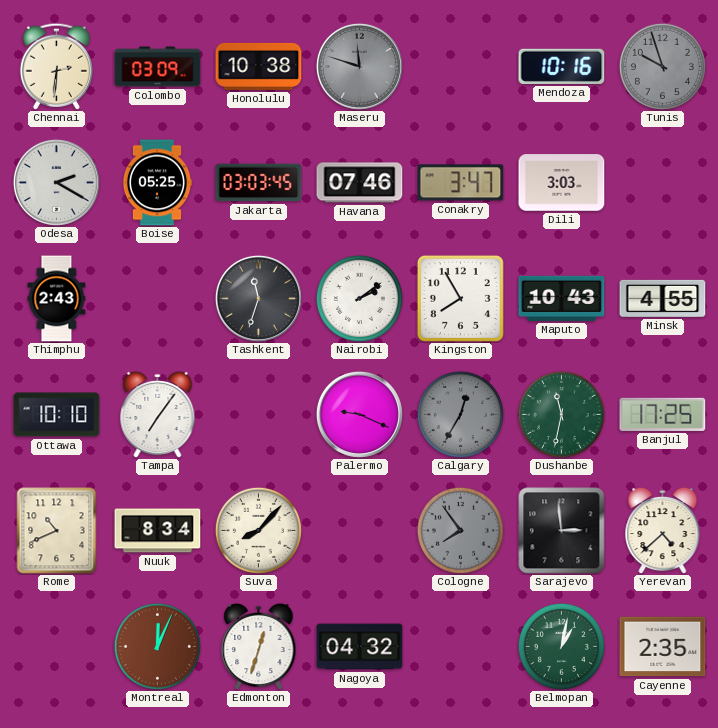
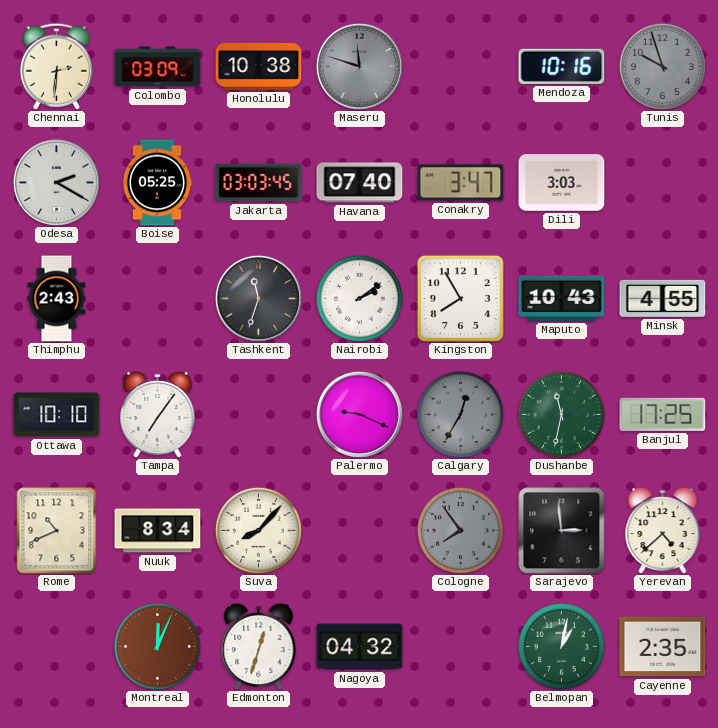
Havana: 07:46 -> 07:40
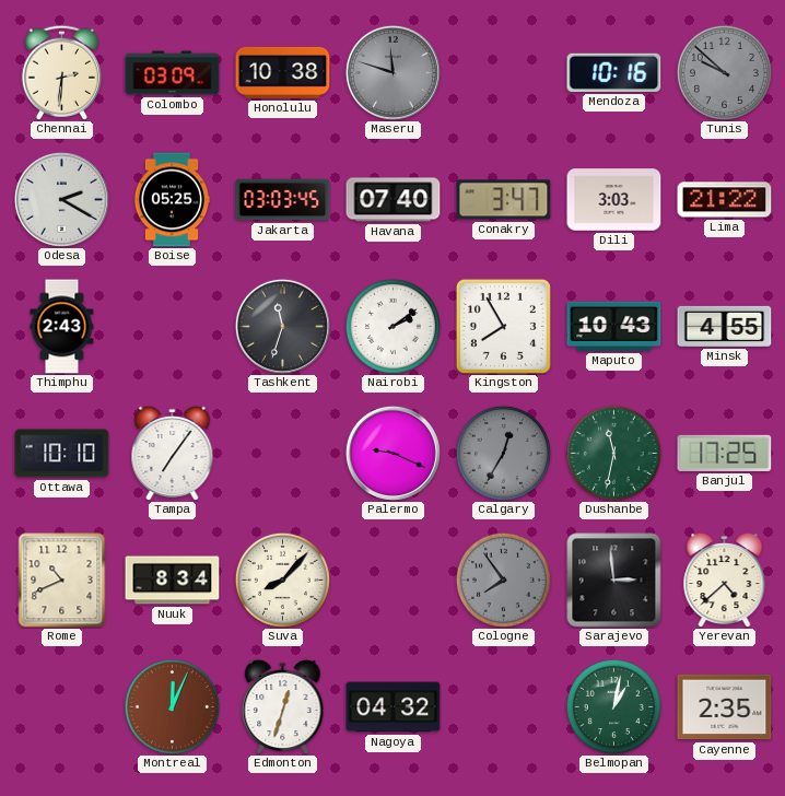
Tunis: 9:57 -> 9:52
Lima: none -> 21:22
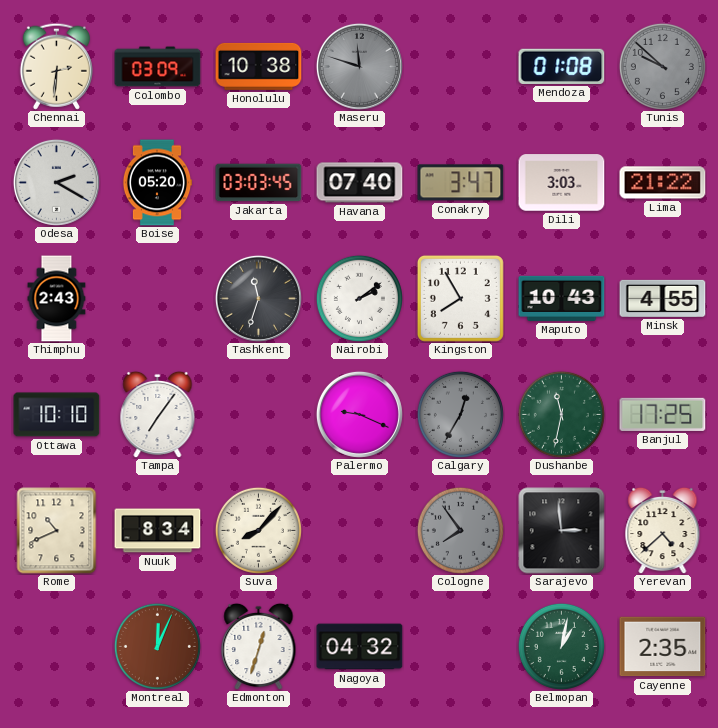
Mendoza: 10:16 -> 01:08
Boise: 05:25 -> 05:20
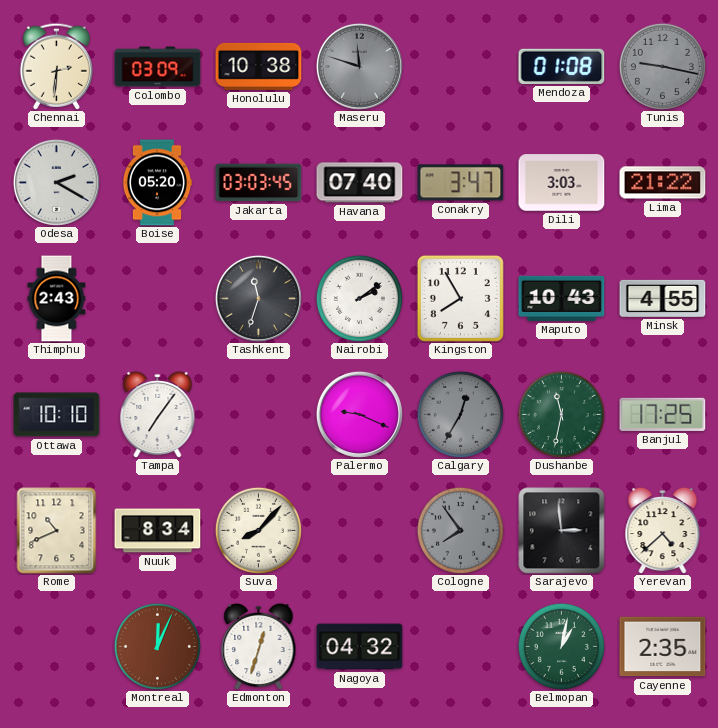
Tunis: 9:52 -> 9:17
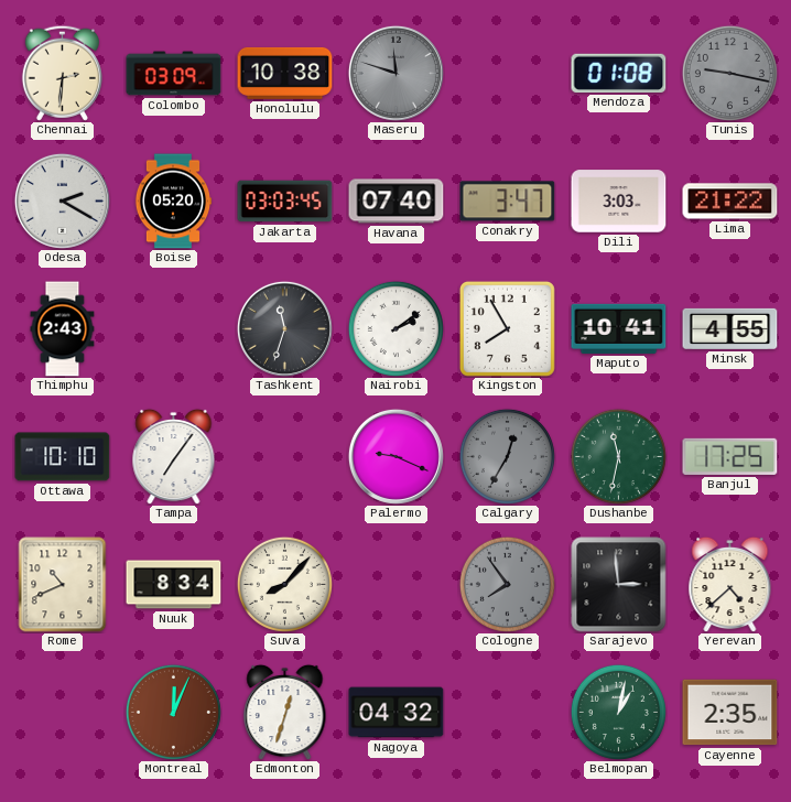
Maputo: 10:43 -> 10:41
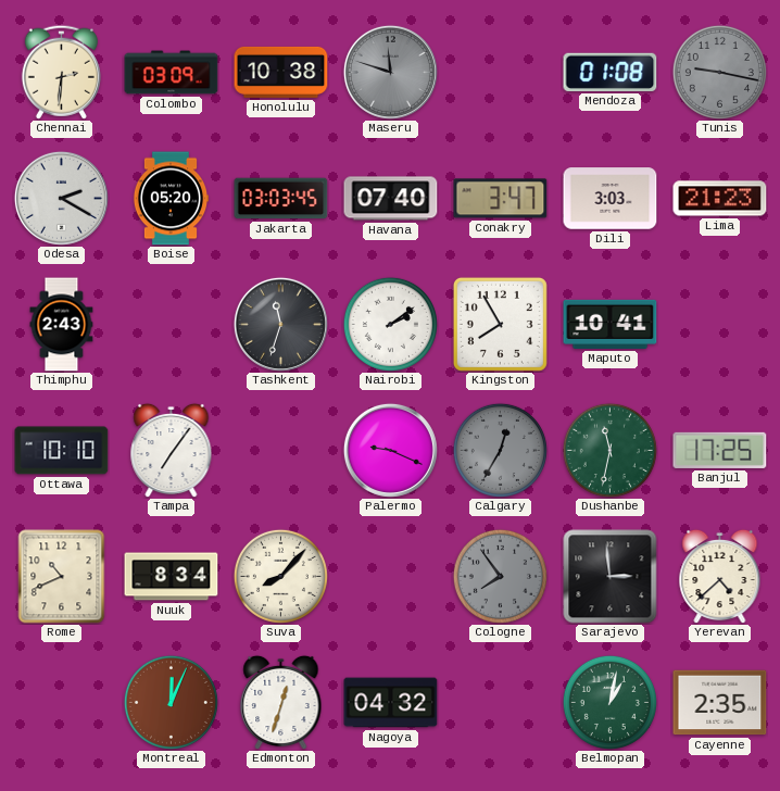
Lima: 21:22 -> 21:23
Minsk: 4:55 -> none
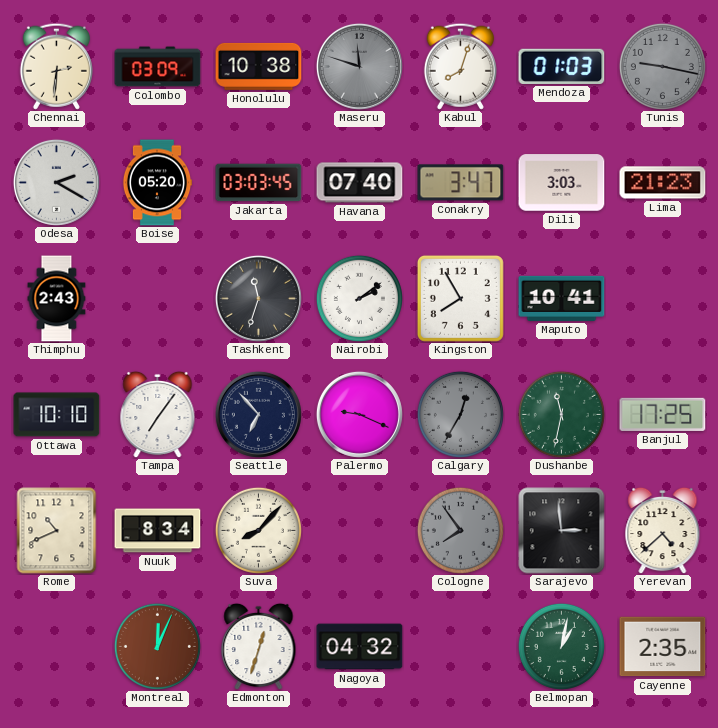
Kabul: none -> 8:03
Mendoza: 01:08 -> 01:03
Seattle: none -> 6:53
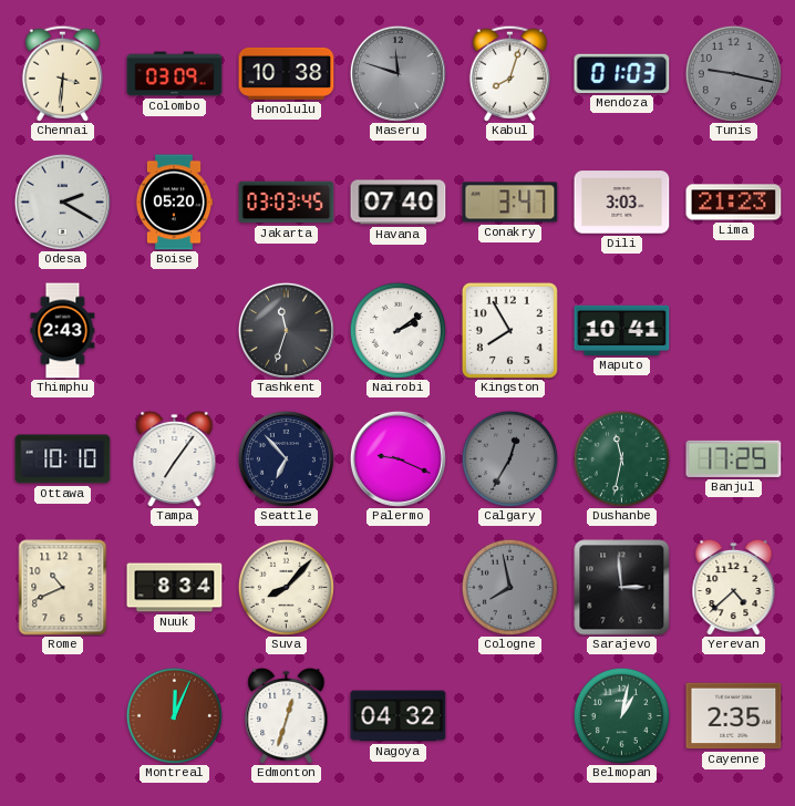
Chennai: 2:31 -> 3:31
Cologne: 7:54 -> 7:58
